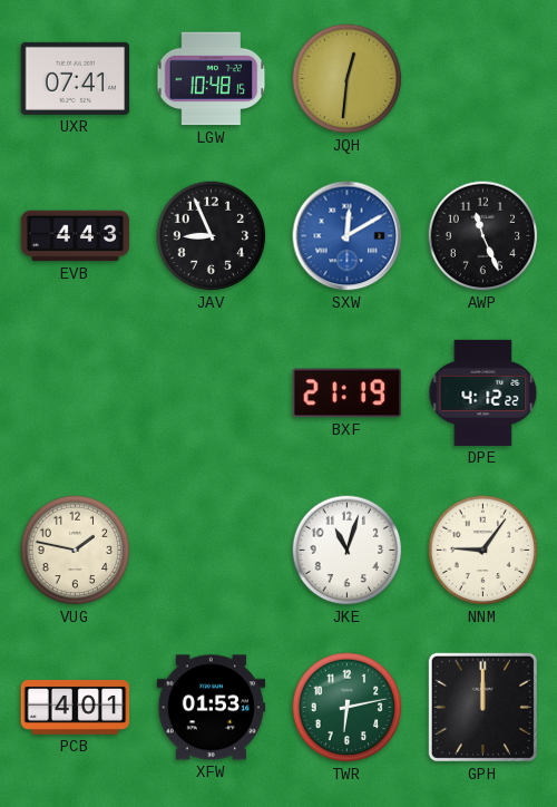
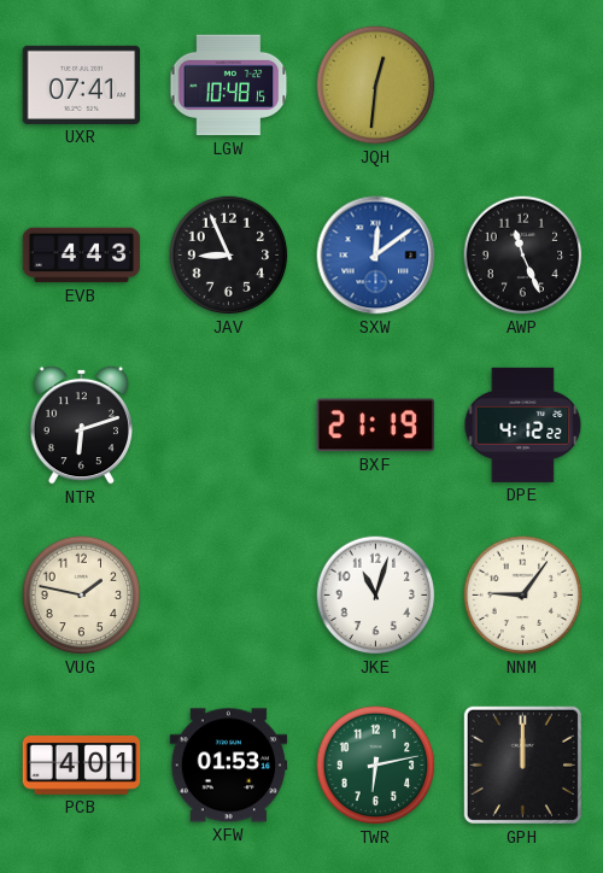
SXW: 12:10 -> 12:09
NTR: none -> 6:12
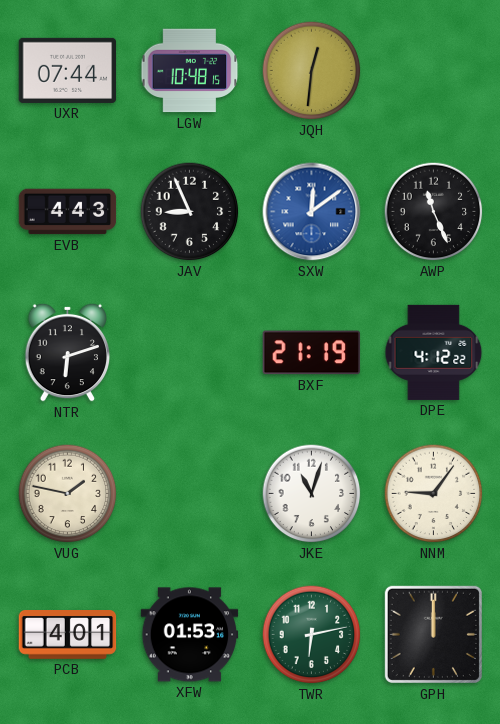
UXR: 07:41 -> 07:44
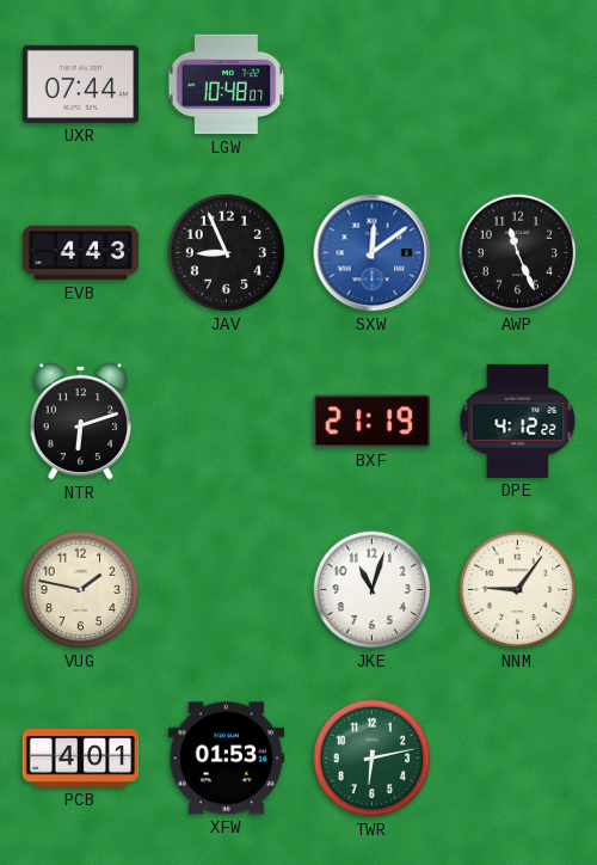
LGW: 10:48:15 -> 10:48:07
JQH: 12:31 -> none
GPH: 12:00 -> none
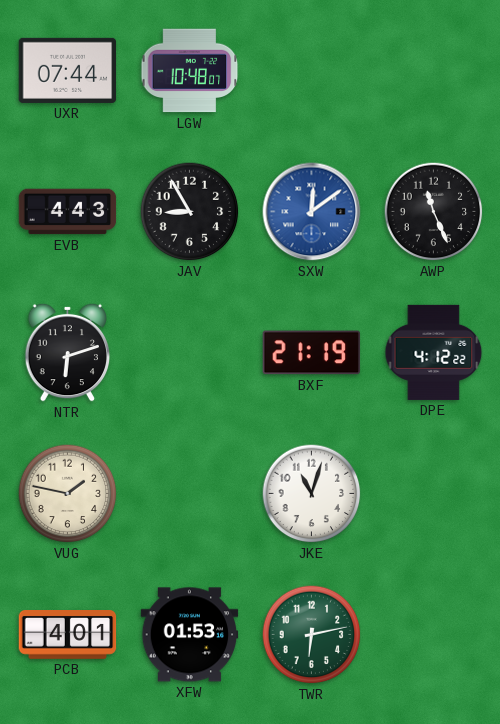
JAV: 8:56 -> 8:55
NNM: 9:06 -> none
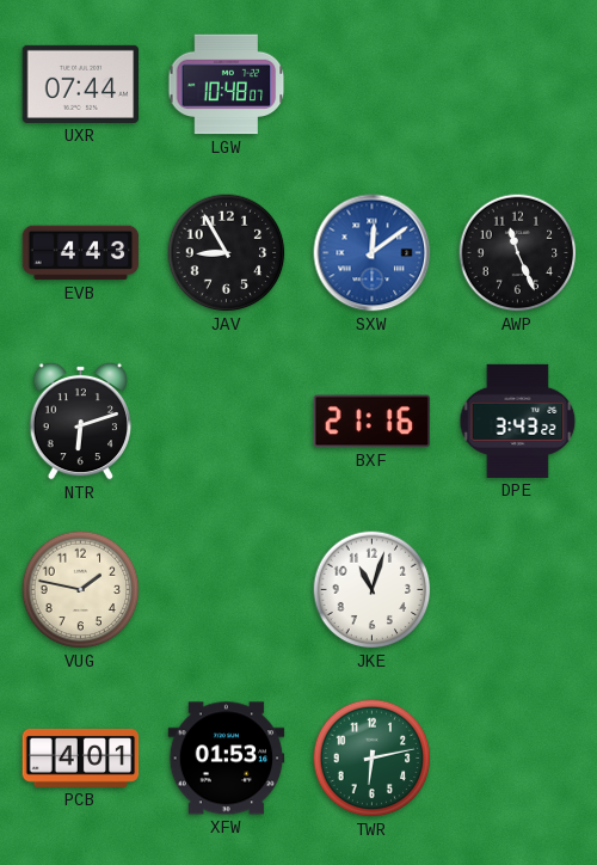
BXF: 21:19 -> 21:16
DPE: 4:12 -> 3:43
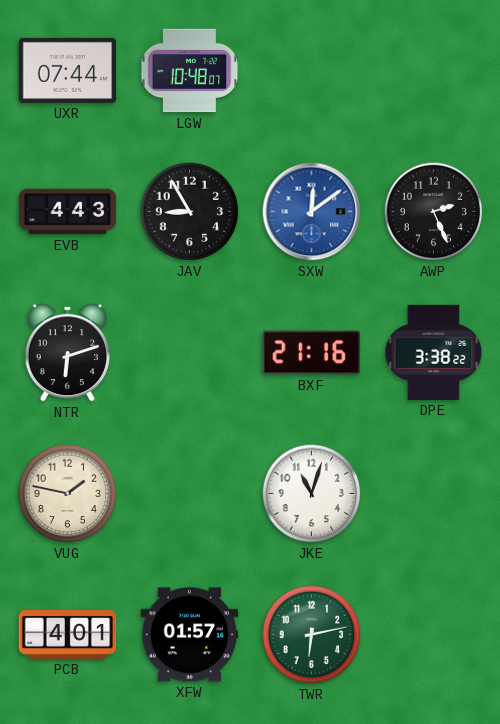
AWP: 11:26 -> 2:26
DPE: 3:43 -> 3:38
XFW: 01:53 -> 01:57
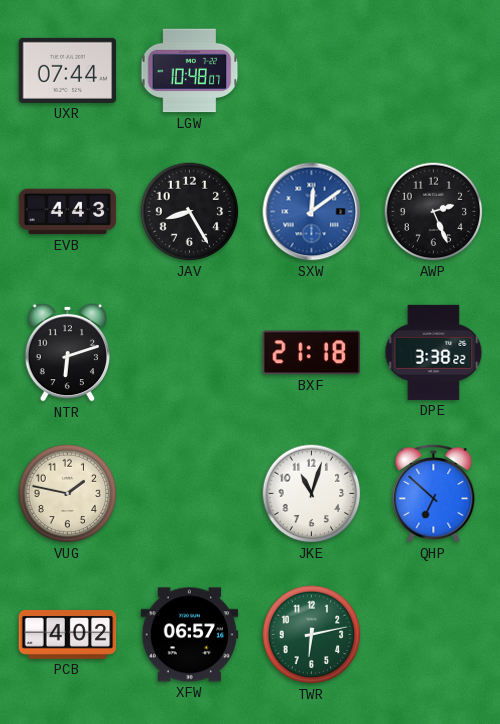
JAV: 8:55 -> 8:25
BXF: 21:16 -> 21:18
QHP: none -> 6:52
PCB: 4:01 -> 4:02
XFW: 01:57 -> 06:57
